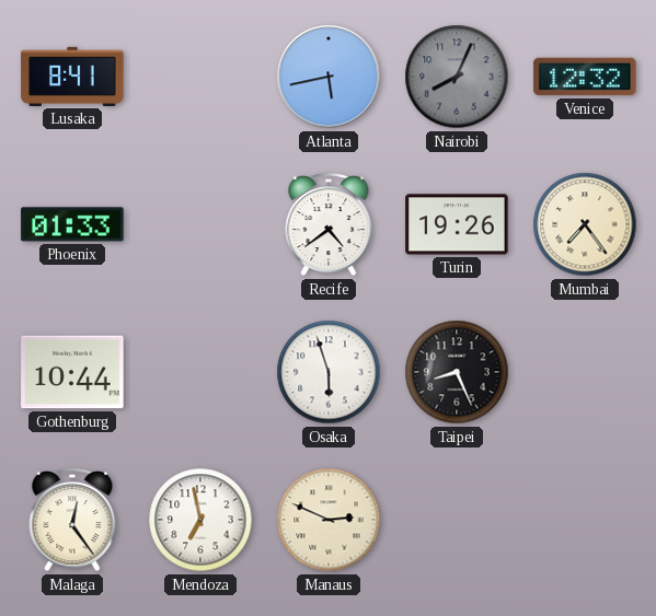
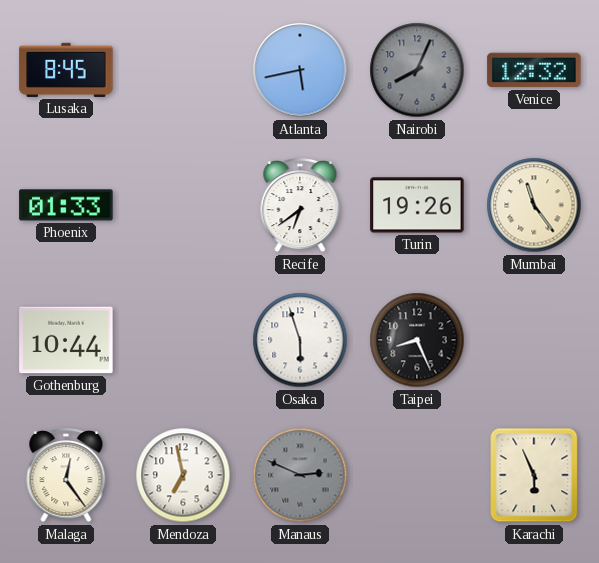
Lusaka: 8:41 -> 8:45
Recife: 4:39 -> 6:39
Mumbai: 7:24 -> 11:24
Manaus dial: cream -> grey
Karachi: none -> 5:56
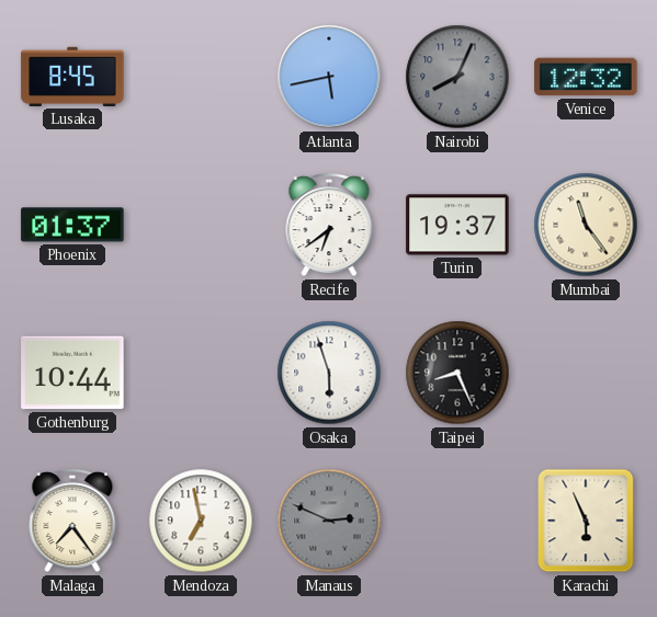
Phoenix: 01:33 -> 01:37
Turin: 19:26 -> 19:37
Malaga: 12:24 -> 7:24
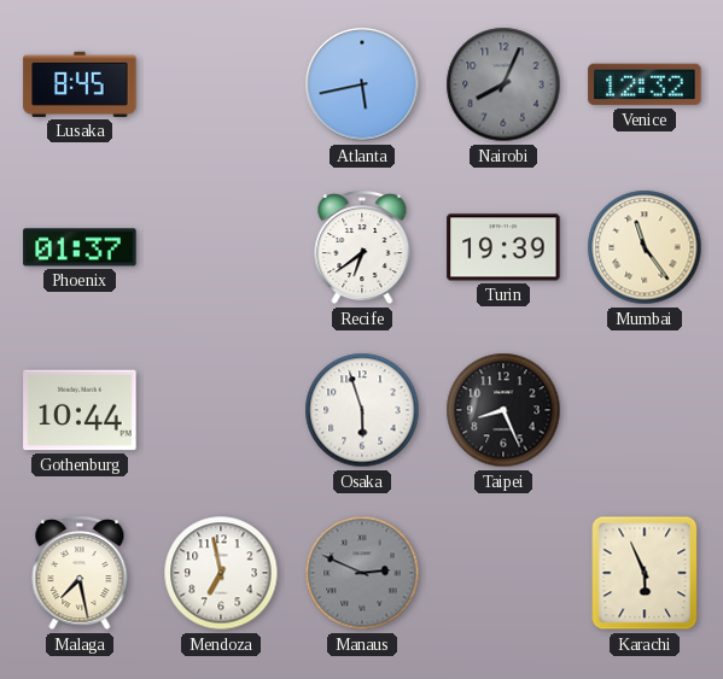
Turin: 19:37 -> 19:39
Malaga: 7:24 -> 7:28
